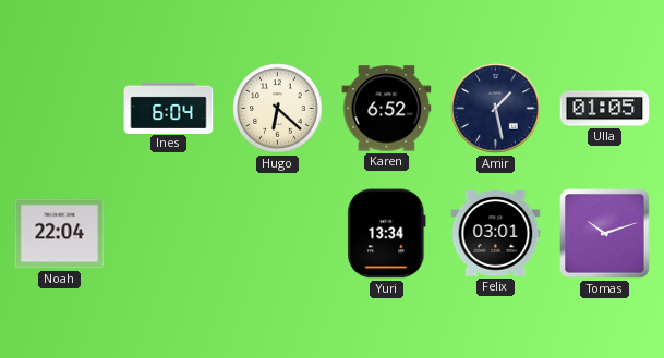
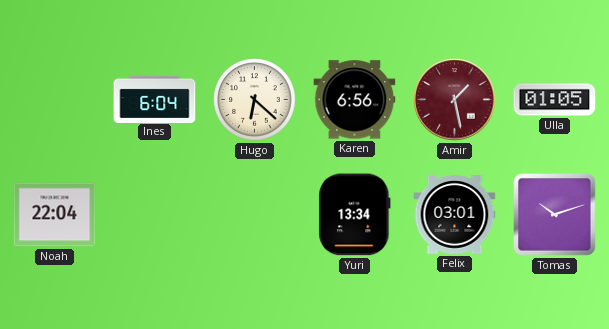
Karen: 6:52 -> 6:56
Amir dial: navy -> burgundy
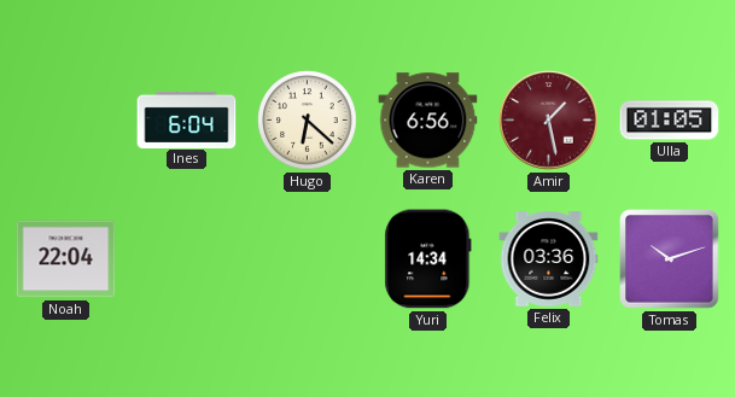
Yuri: 13:34 -> 14:34
Felix: 03:01 -> 03:36
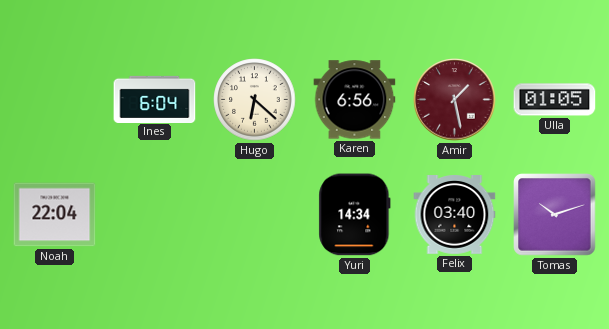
Felix: 03:36 -> 03:40
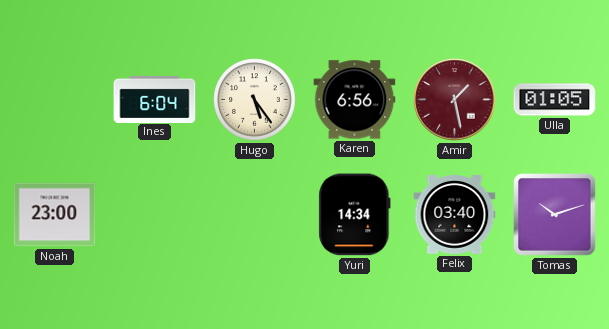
Hugo: 6:22 -> 5:24
Noah: 22:04 -> 23:00
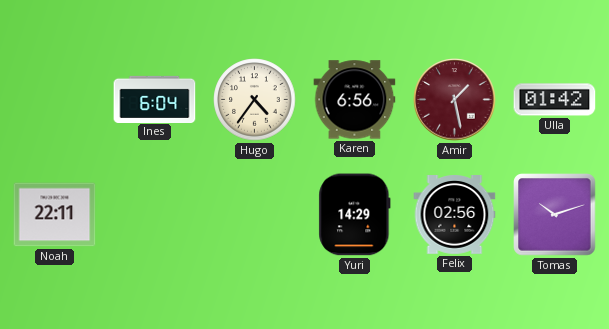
Hugo: 5:24 -> 4:36
Ulla: 01:05 -> 01:42
Noah: 23:00 -> 22:11
Yuri: 14:34 -> 14:29
Felix: 03:40 -> 02:56
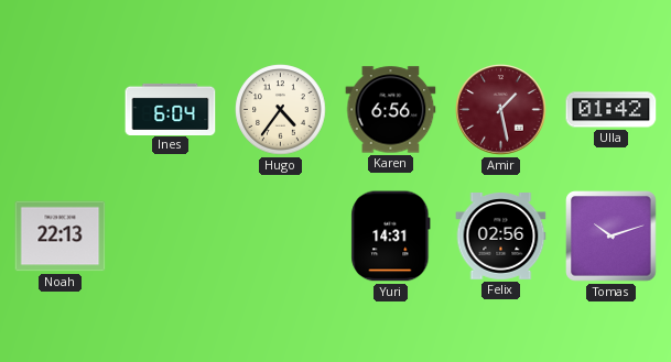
Noah: 22:11 -> 22:13
Yuri: 14:29 -> 14:31
